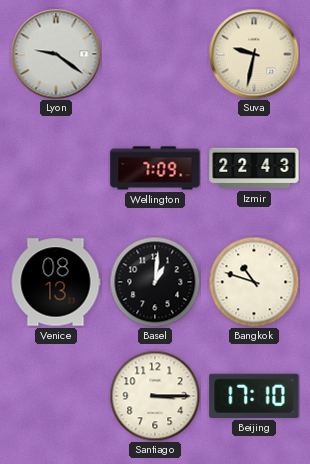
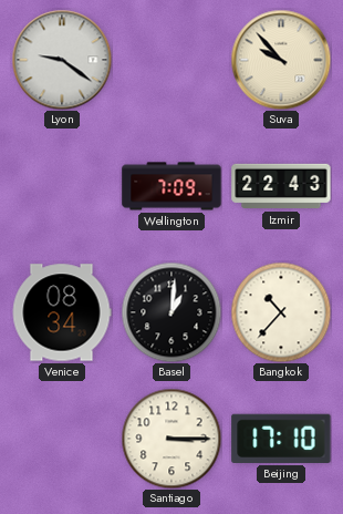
Suva: 9:32 -> 9:53
Venice: 08:13 -> 08:34
Bangkok: 10:48 -> 10:37
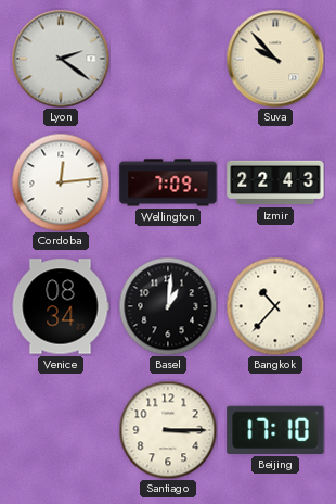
Lyon: 9:21 -> 2:21
Cordoba: none -> 12:14
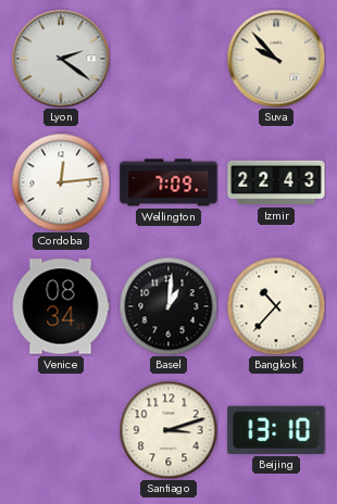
Santiago: 3:15 -> 3:12
Beijing: 17:10 -> 13:10
